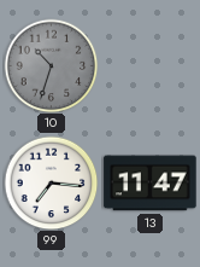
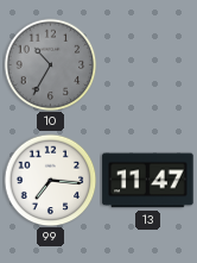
10: 10:33 -> 10:35
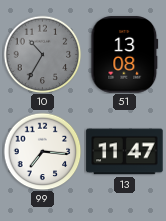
51: none -> 13:08
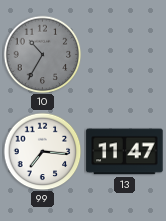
51: 13:08 -> none
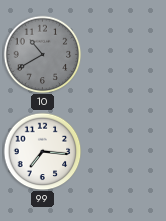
10: 10:35 -> 10:40
13: 11:47 -> none
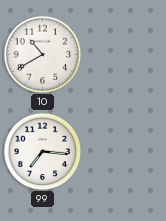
10 dial: grey -> white
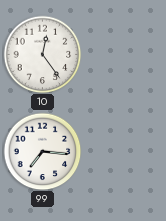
10: 10:40 -> 12:24
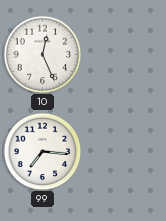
10: 12:24 -> 12:26
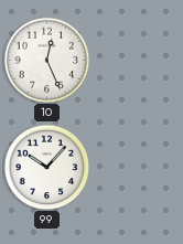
99: 7:16 -> 10:07
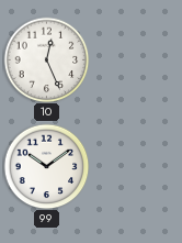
99: 10:07 -> 10:09
